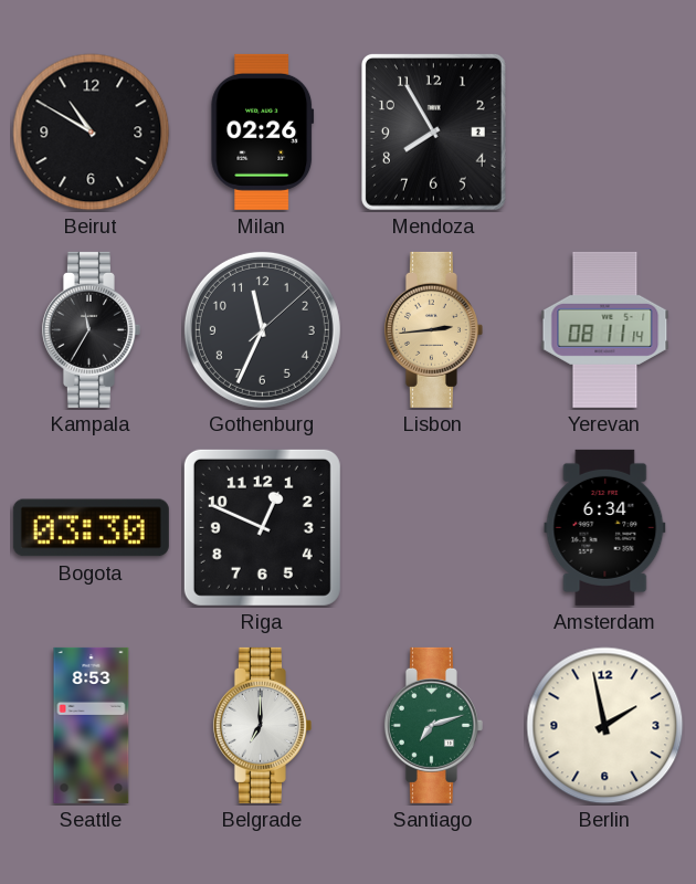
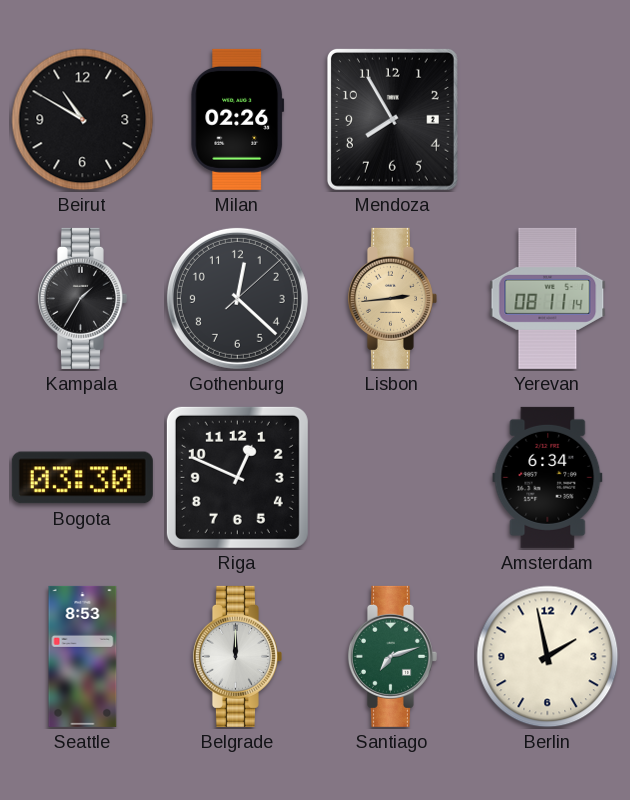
Kampala: 11:35 -> 1:35
Gothenburg: 11:34 -> 12:22
Belgrade: 7:00 -> 12:00
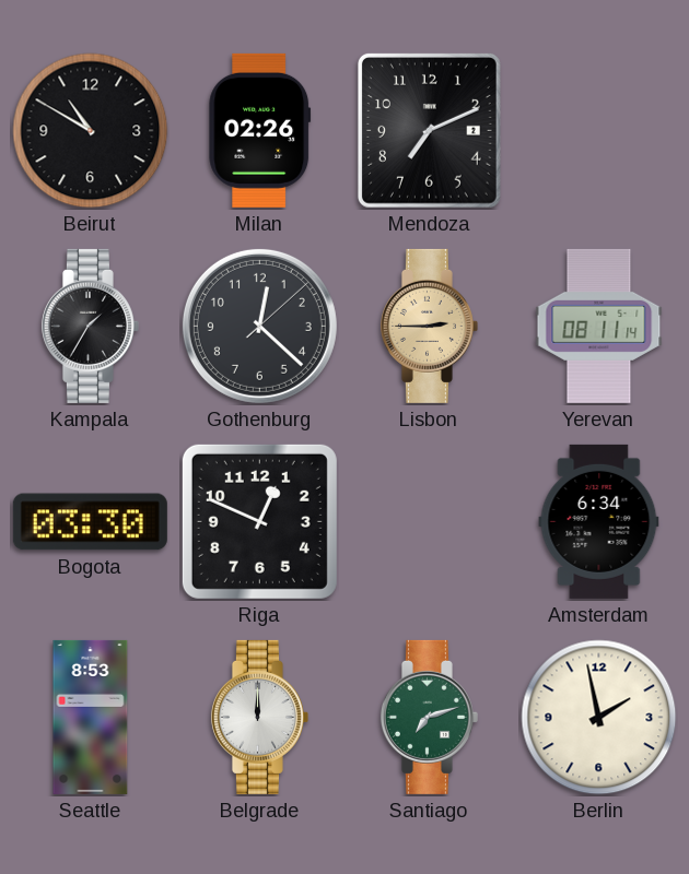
Mendoza: 7:55 -> 7:11
Lisbon: 2:44 -> 2:45
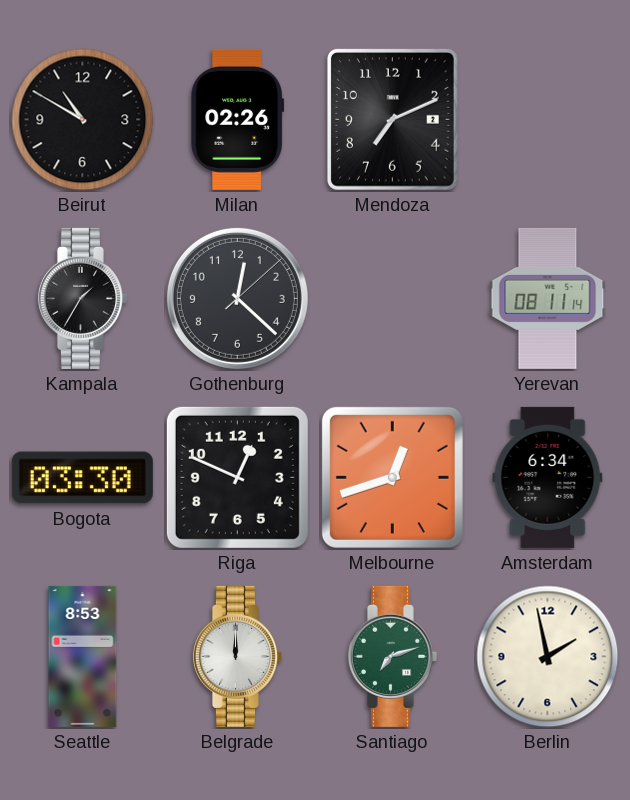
Lisbon: 2:45 -> none
Melbourne: none -> 12:42
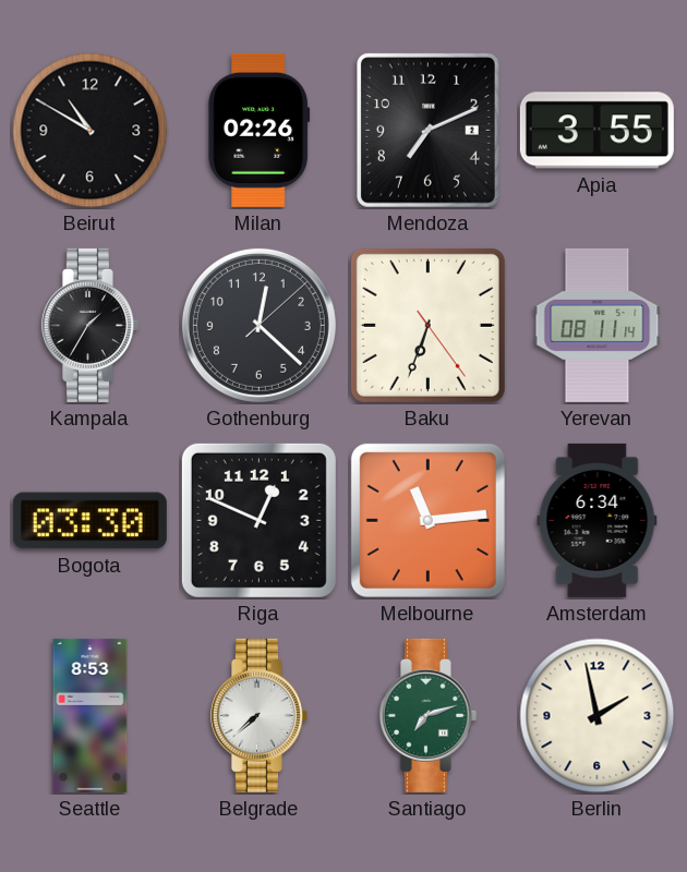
Apia: none -> 3:55
Baku: none -> 6:33
Melbourne: 12:42 -> 11:14
Belgrade: 12:00 -> 7:38
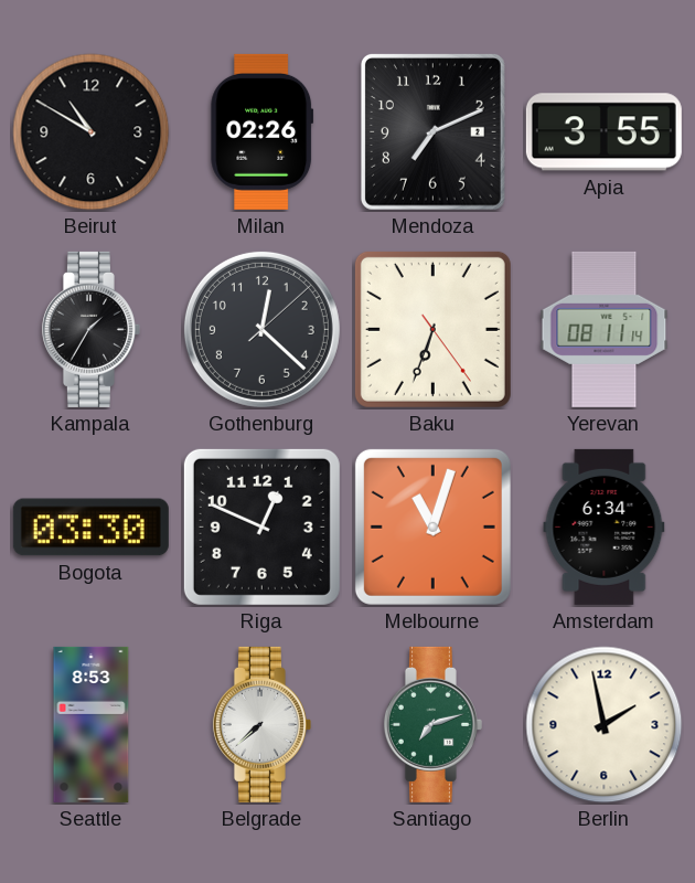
Melbourne: 11:14 -> 11:03
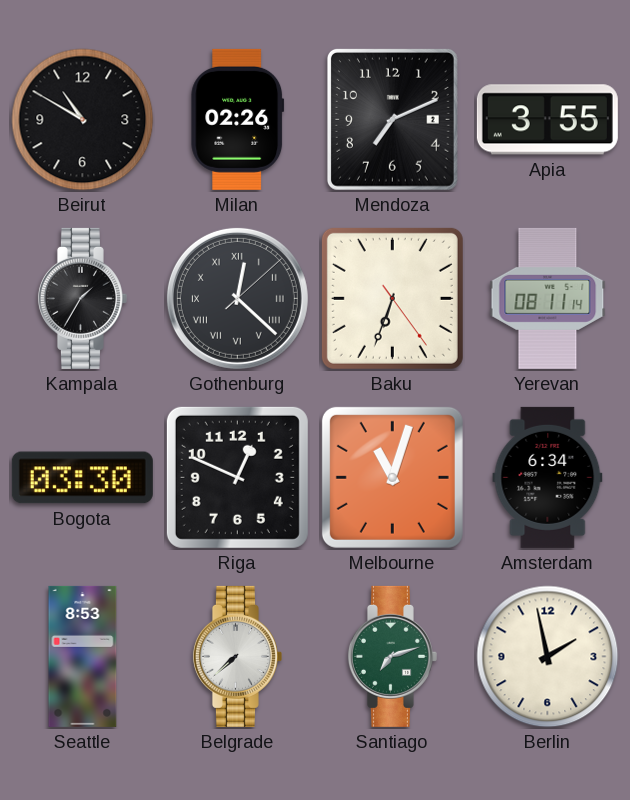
Gothenburg numerals: Arabic -> Roman
